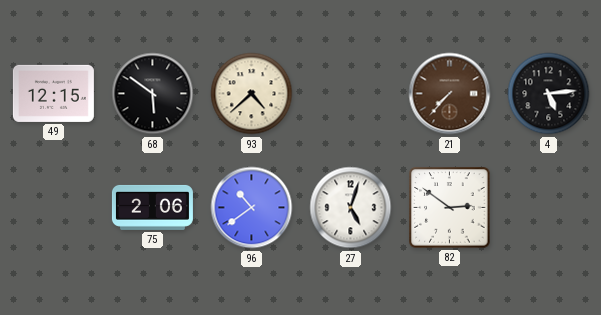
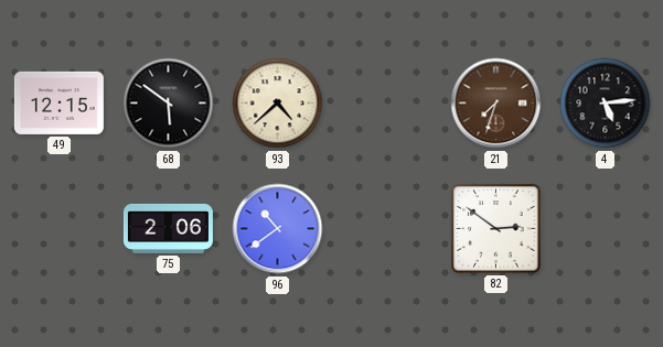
21: 7:37 -> 7:33
27: 5:03 -> none
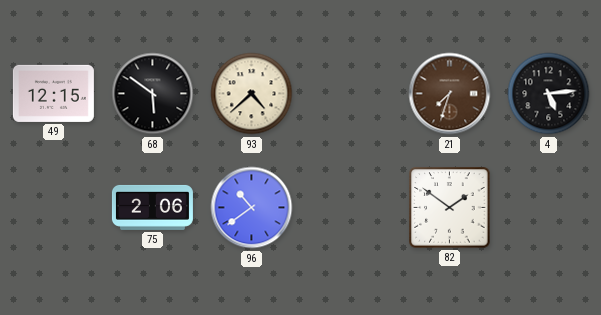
82: 2:51 -> 1:51
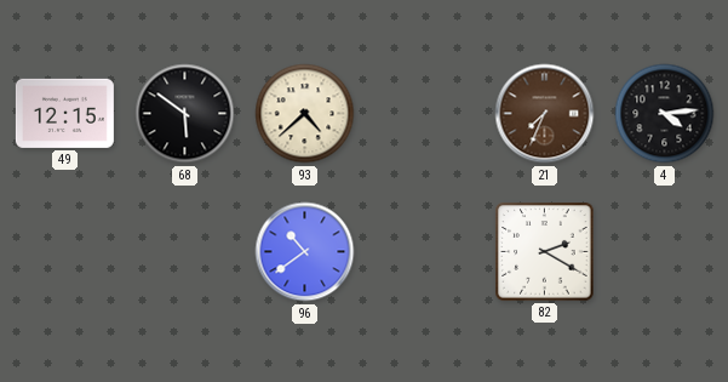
21: 7:33 -> 7:34
4: 5:14 -> 4:14
75: 2:06 -> none
82: 1:51 -> 2:20
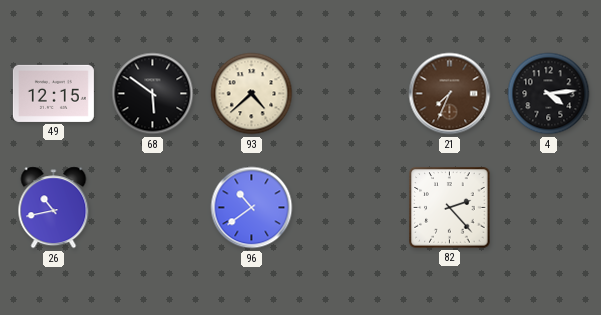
26: none -> 10:43
82: 2:20 -> 2:23
